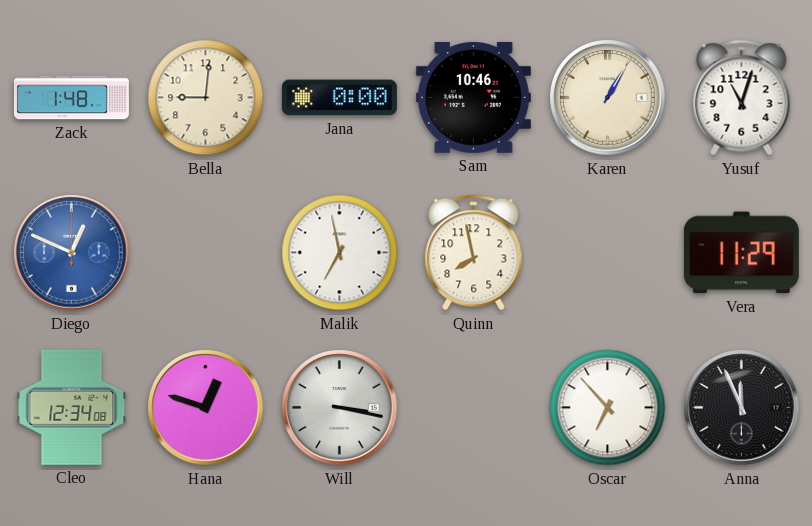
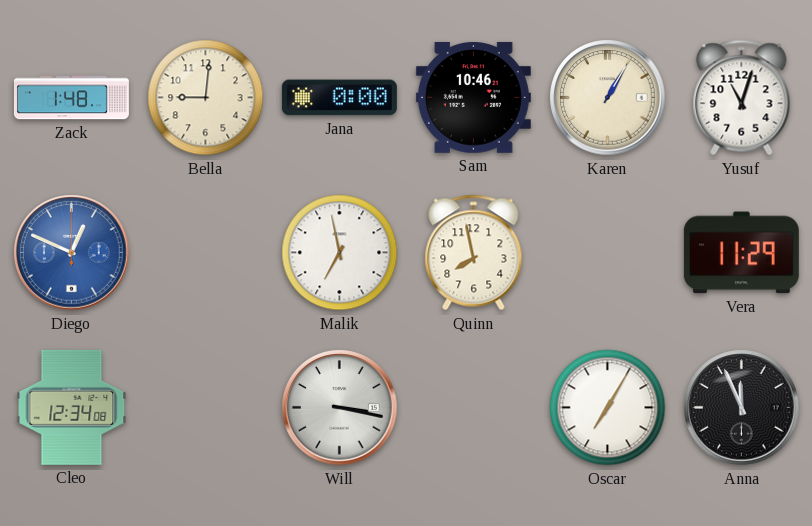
Hana: 12:48 -> none
Oscar: 6:53 -> 7:05
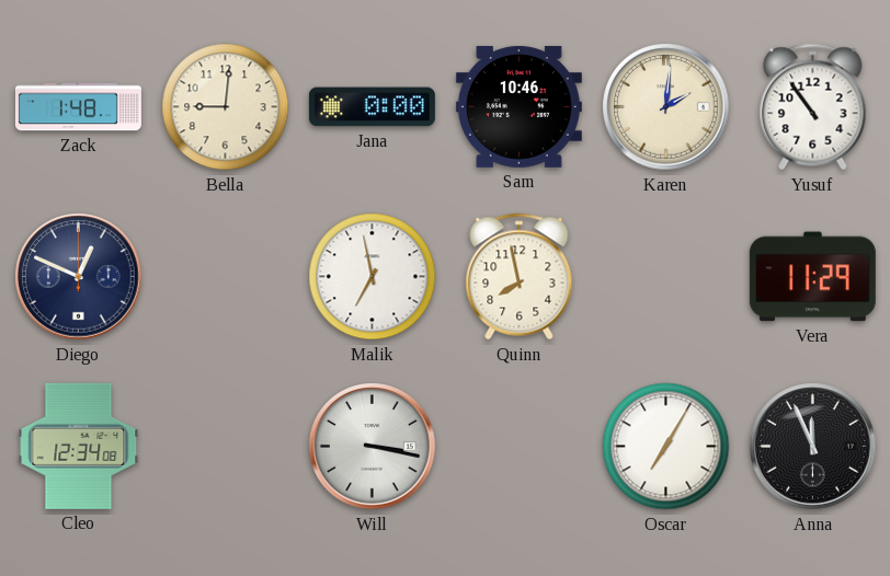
Karen: 1:05 -> 2:01
Yusuf: 11:03 -> 10:54
Diego dial: blue -> navy
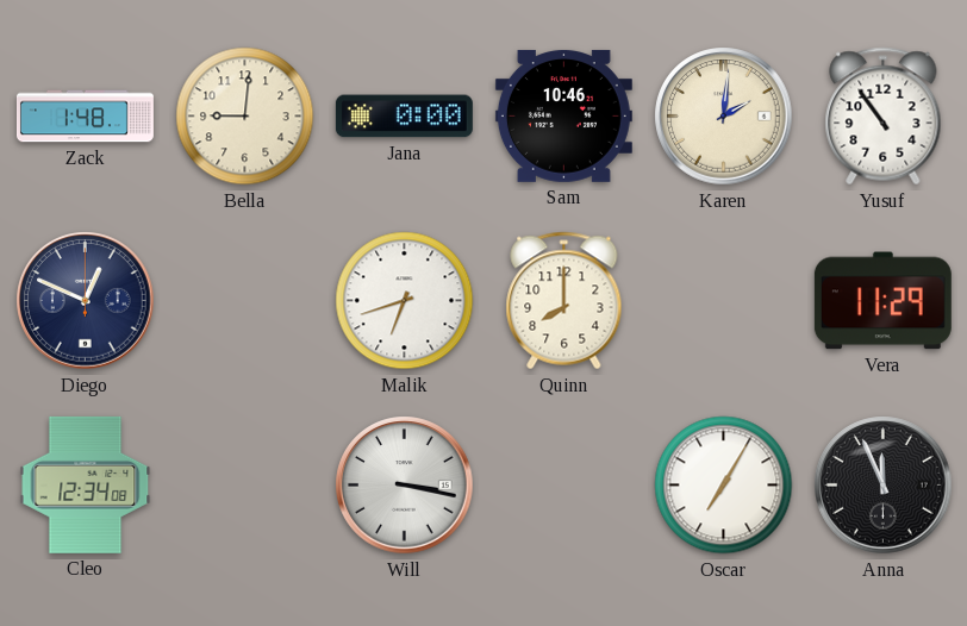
Malik: 6:58 -> 6:42
Quinn: 7:58 -> 8:00
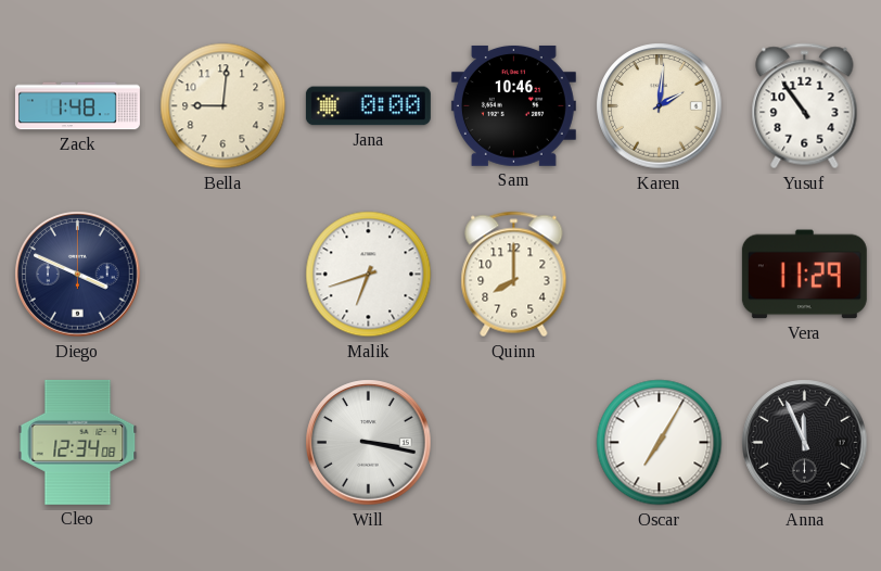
Diego: 12:49 -> 3:49
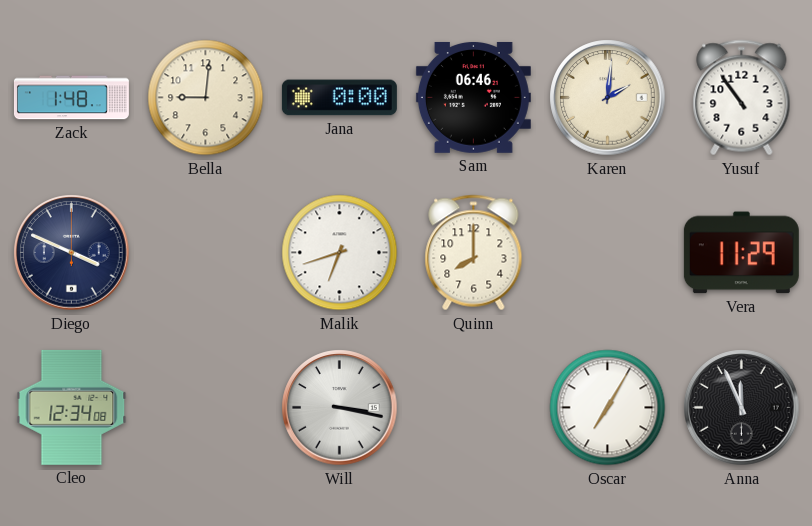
Sam: 10:46 -> 06:46
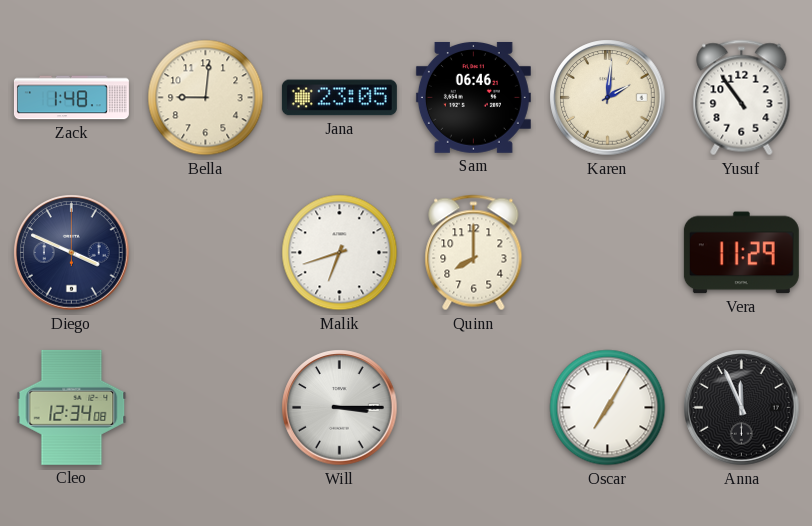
Jana: 0:00 -> 23:05
Will: 3:17 -> 3:15
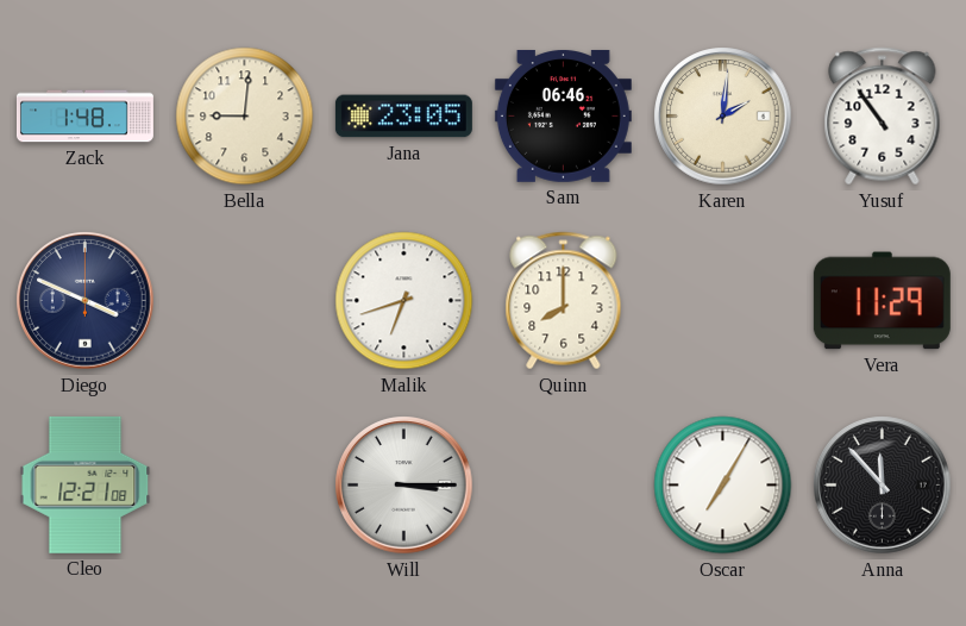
Cleo: 12:34 -> 12:21
Anna: 11:56 -> 11:53
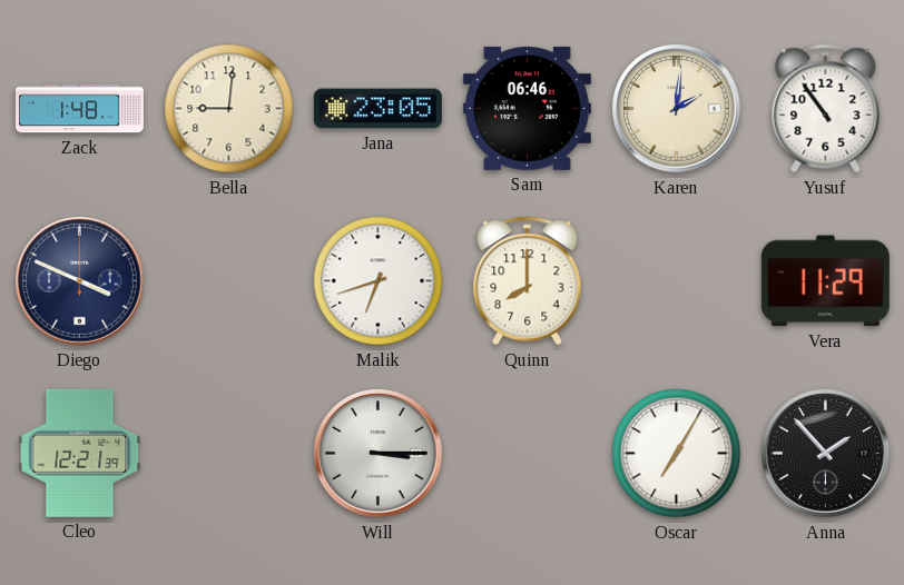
Cleo: 12:21:08 -> 12:21:39
Anna: 11:53 -> 1:53
